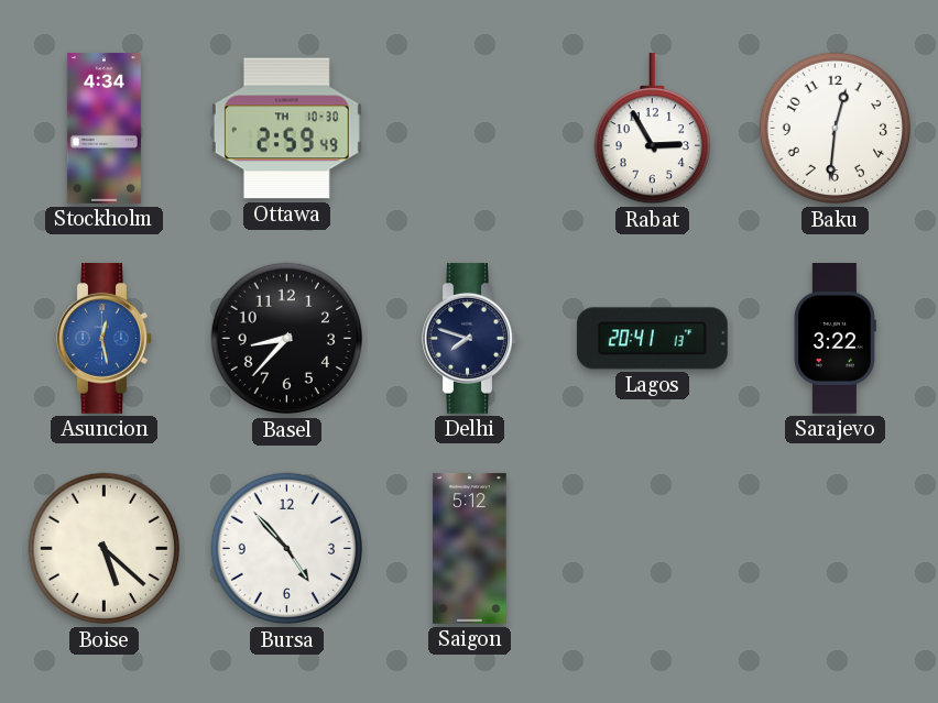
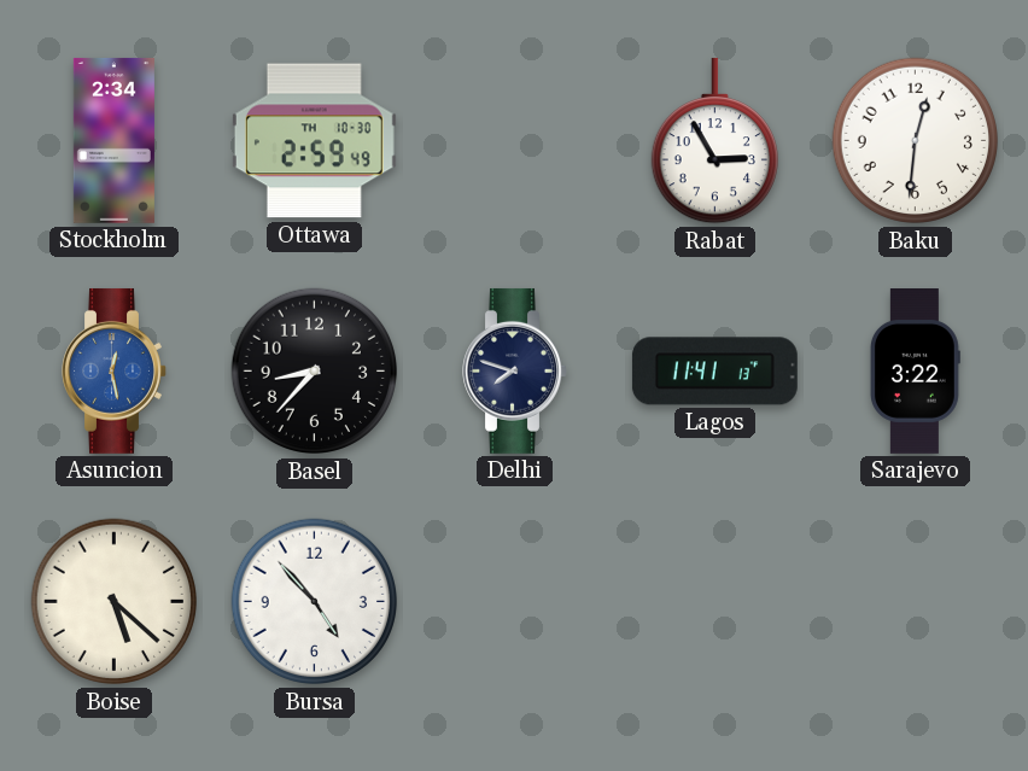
Stockholm: 4:34 -> 2:34
Lagos: 20:41 -> 11:41
Saigon: 5:12 -> none
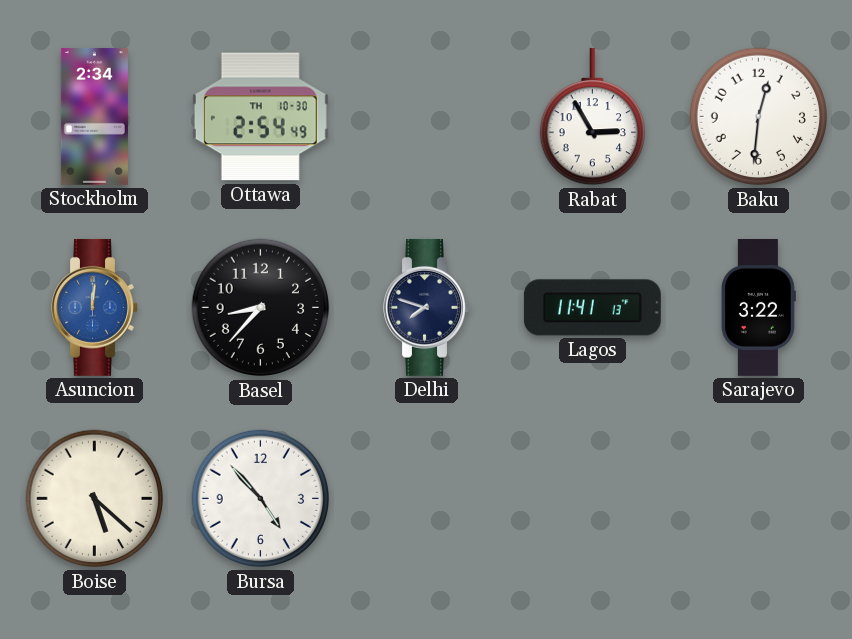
Ottawa: 2:59 -> 2:54
Asuncion: 12:28 -> 12:01
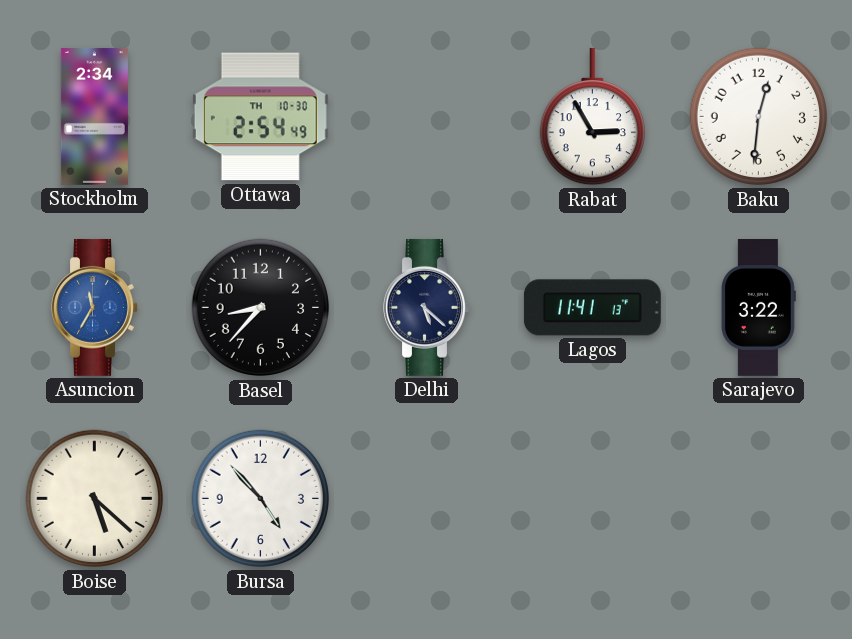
Asuncion: 12:01 -> 11:35
Delhi: 7:48 -> 5:22
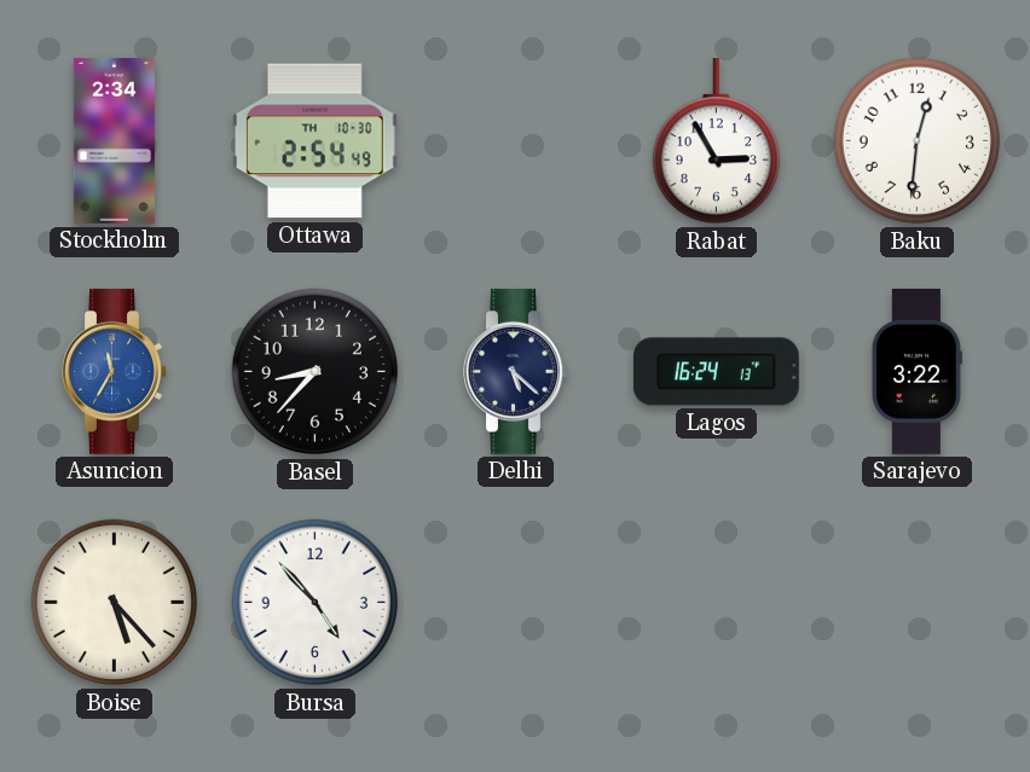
Lagos: 11:41 -> 16:24
Boise: 5:22 -> 5:23
